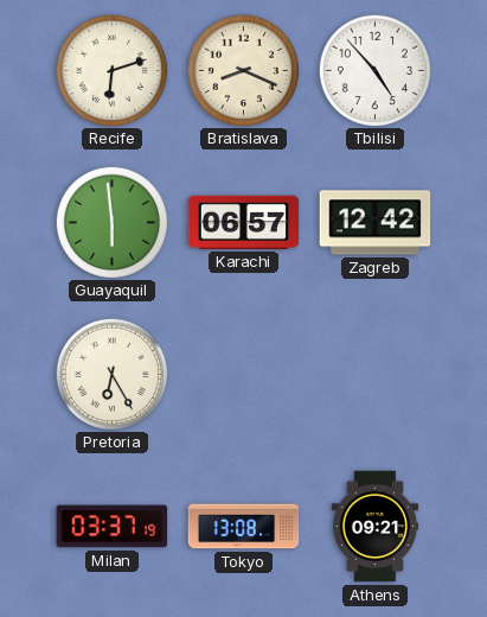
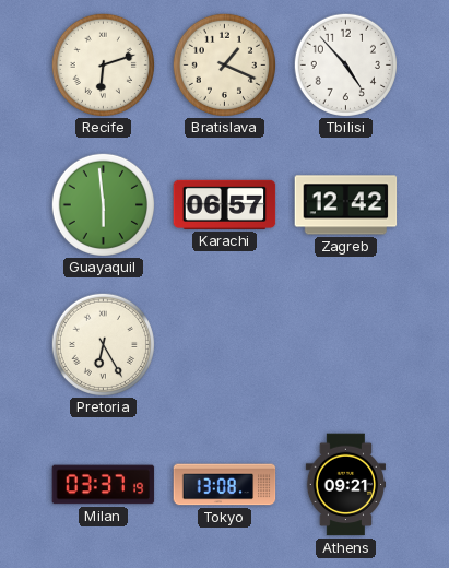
Bratislava: 8:19 -> 1:19
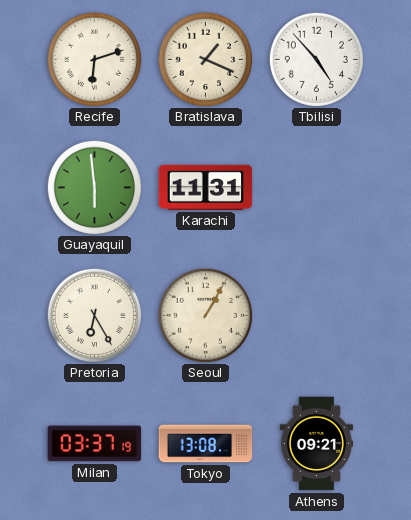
Karachi: 06:57 -> 11:31
Zagreb: 12:42 -> none
Seoul: none -> 1:05
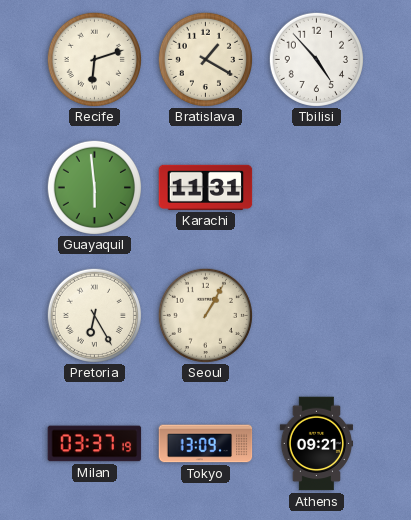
Bratislava: 1:19 -> 1:20
Tokyo: 13:08 -> 13:09
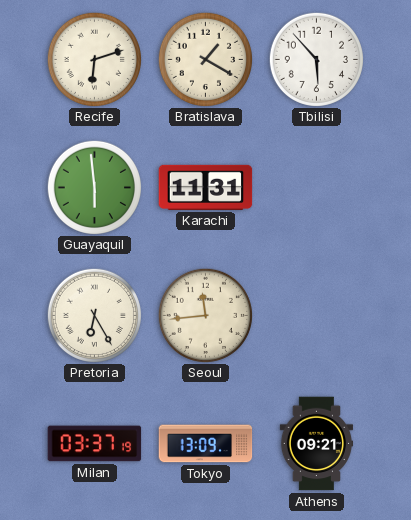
Tbilisi: 4:53 -> 5:53
Seoul: 1:05 -> 11:44
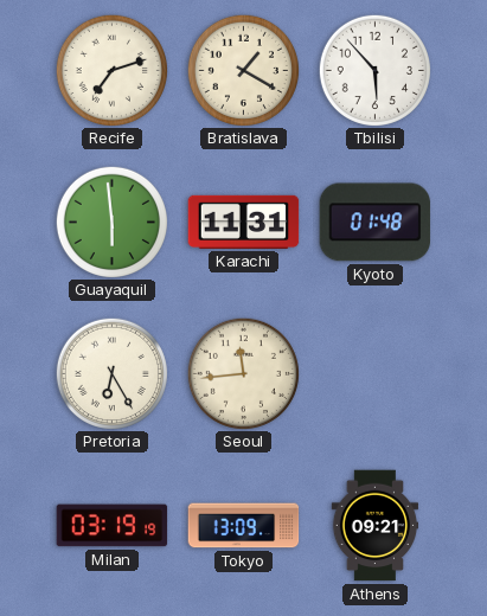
Recife: 6:12 -> 7:12
Kyoto: none -> 01:48
Milan: 03:37 -> 03:19
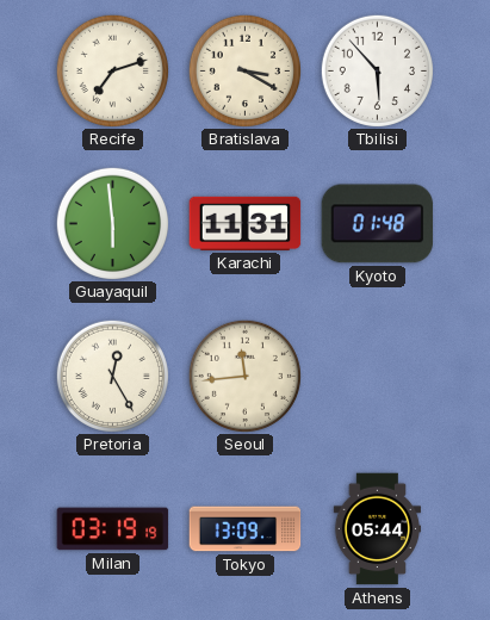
Bratislava: 1:20 -> 3:20
Pretoria: 6:25 -> 12:25
Athens: 09:21 -> 05:44
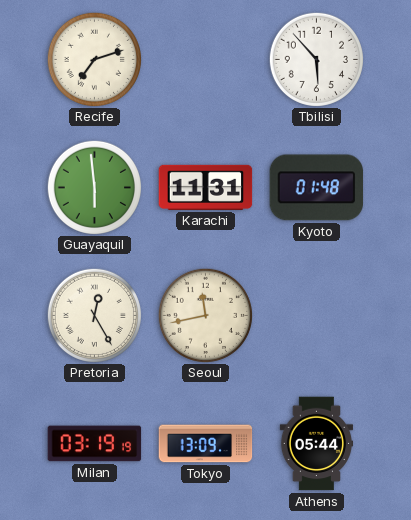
Bratislava: 3:20 -> none
Seoul: 11:44 -> 11:43
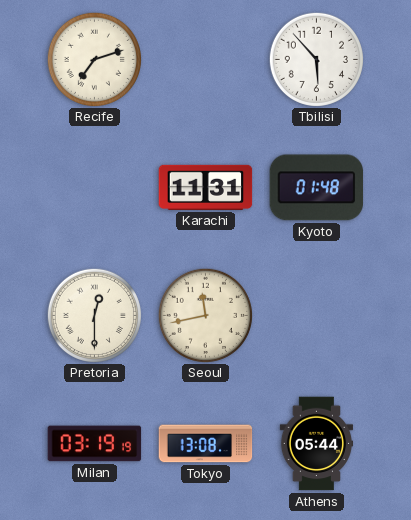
Guayaquil: 5:59 -> none
Pretoria: 12:25 -> 12:30
Tokyo: 13:09 -> 13:08
